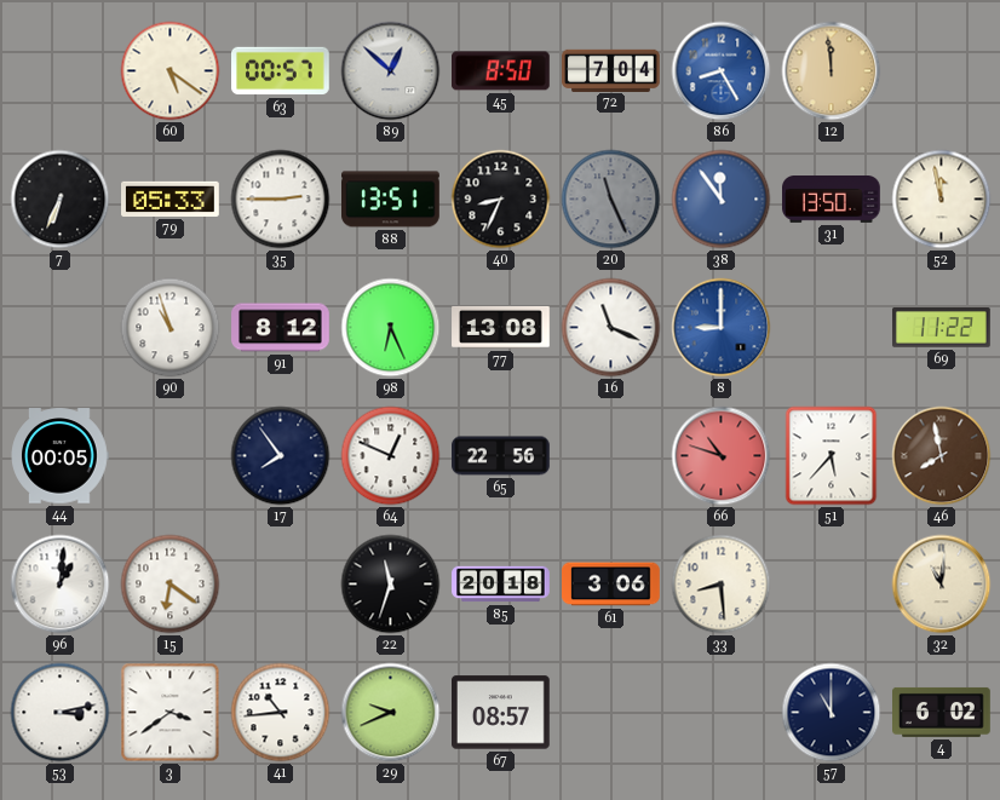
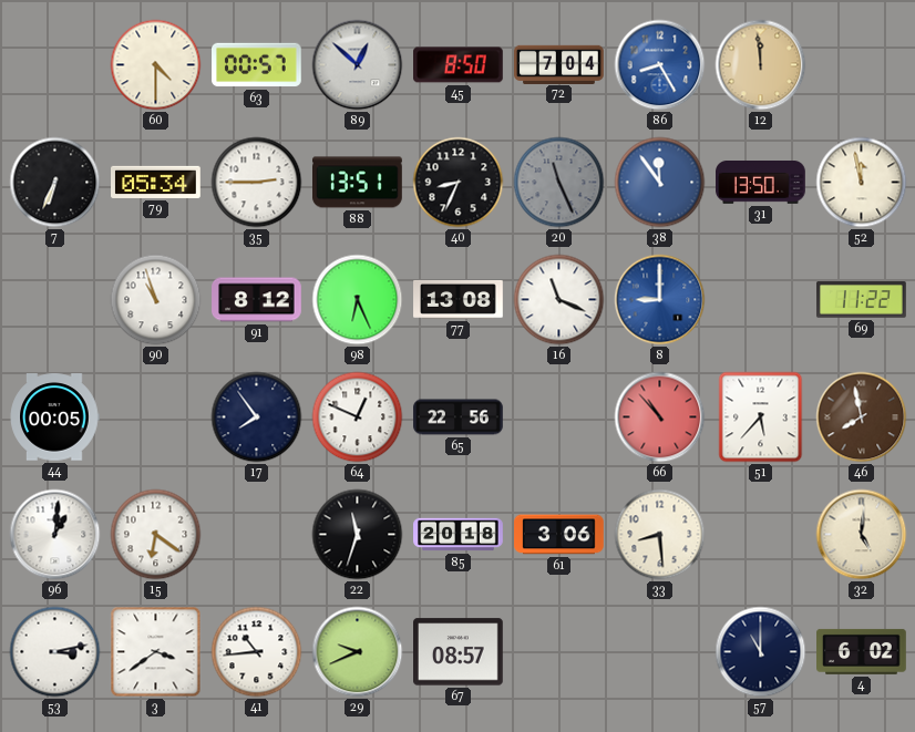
60: 5:21 -> 4:30
79: 05:33 -> 05:34
66: 10:48 -> 10:53
32: 11:01 -> 5:01
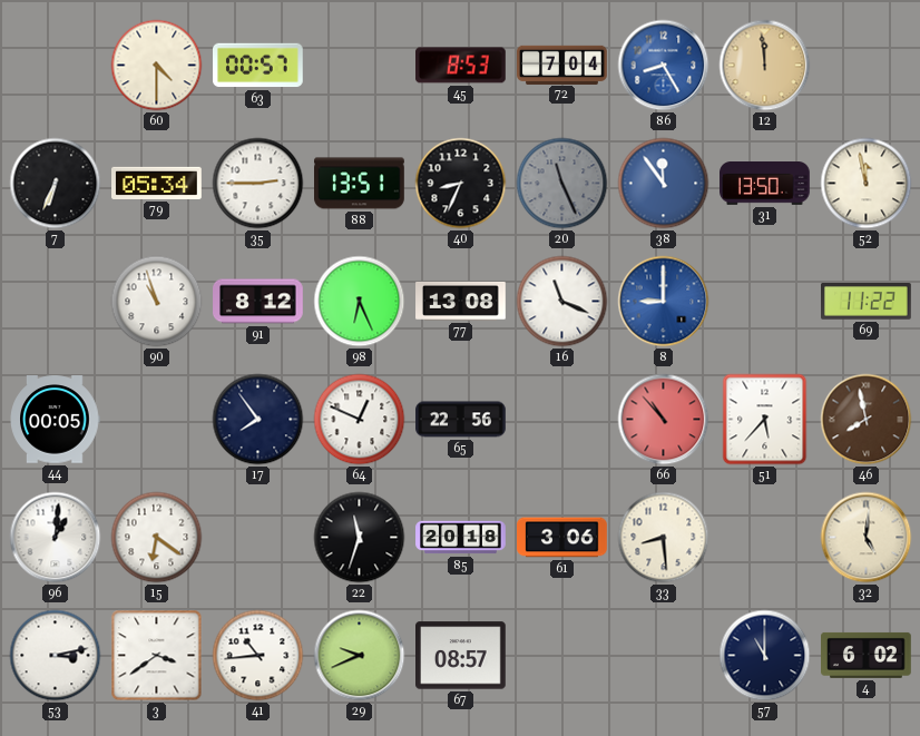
89: 12:52 -> none
45: 8:50 -> 8:53
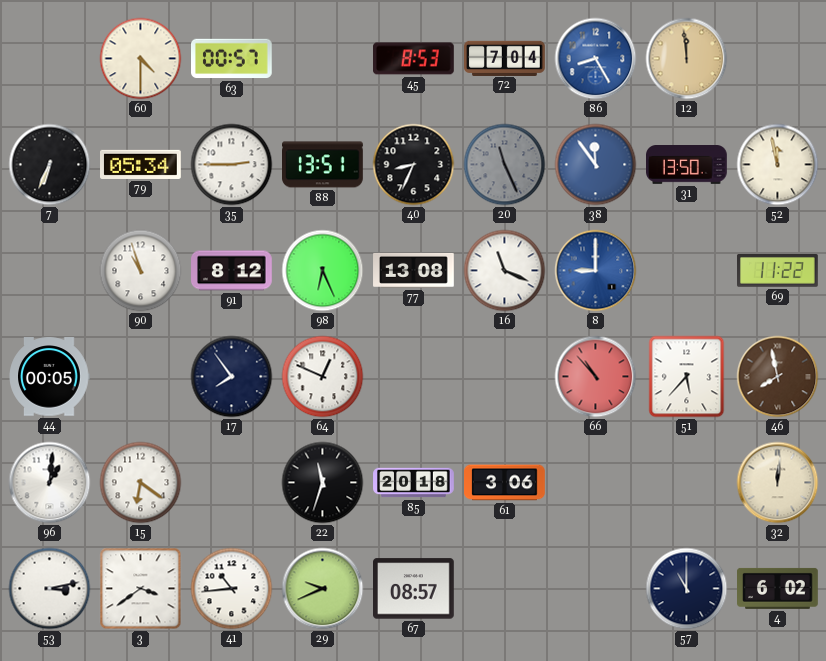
65: 22:56 -> none
33: 8:29 -> none
32: 5:01 -> 12:01
